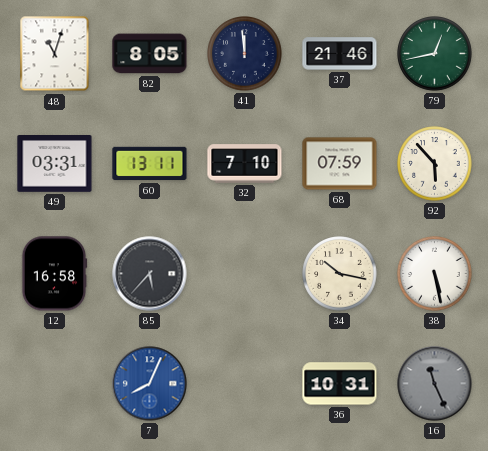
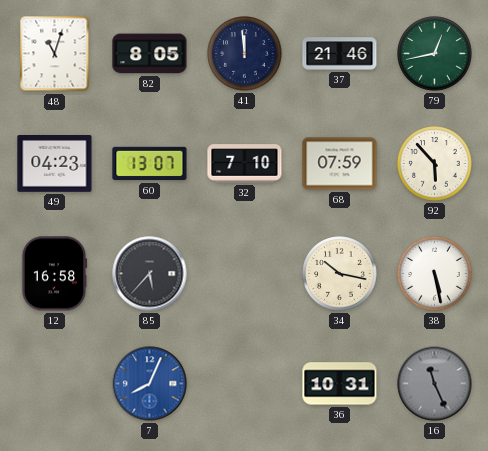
49: 03:31 -> 04:23
60: 13:11 -> 13:07
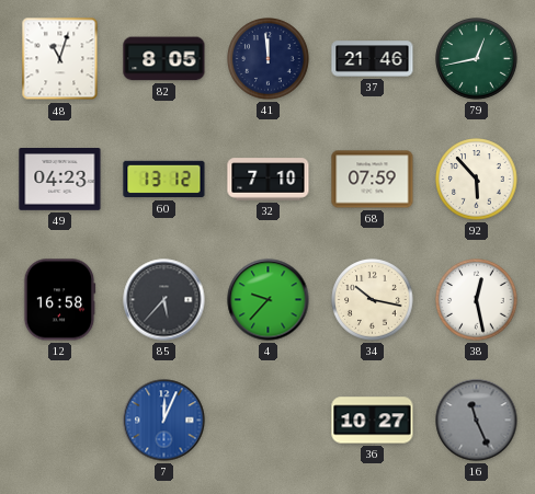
60: 13:07 -> 13:12
4: none -> 9:37
38: 5:28 -> 12:28
7: 8:04 -> 12:04
36: 10:31 -> 10:27
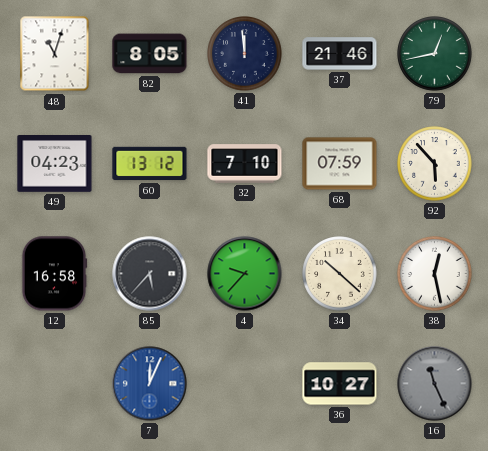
34: 10:17 -> 10:22
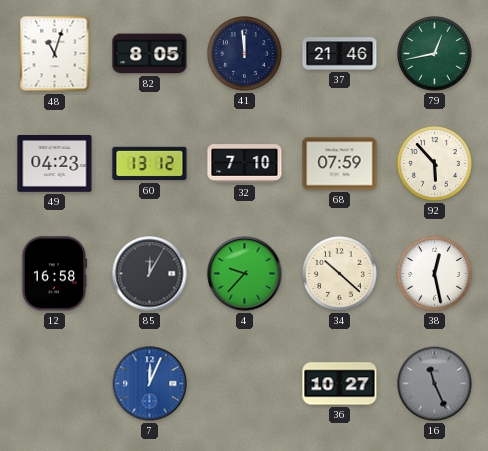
85: 5:37 -> 12:05
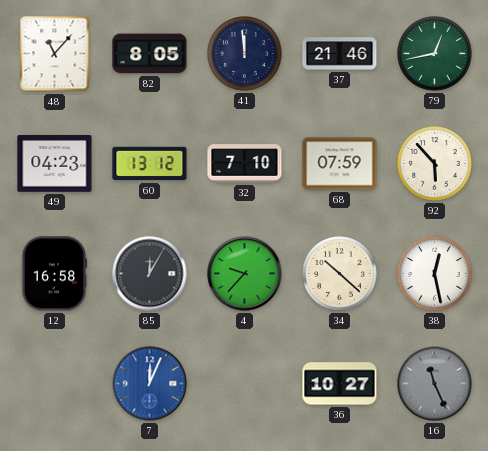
48: 11:03 -> 11:07
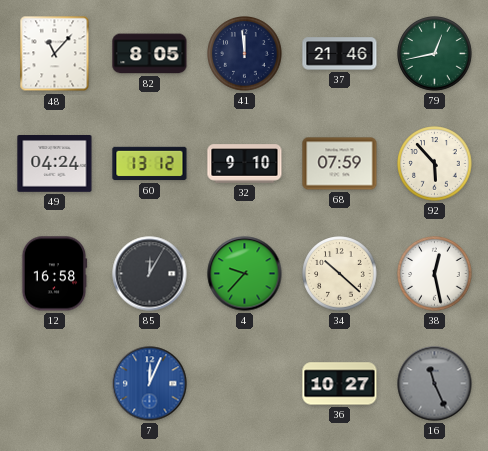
49: 04:23 -> 04:24
32: 7:10 -> 9:10
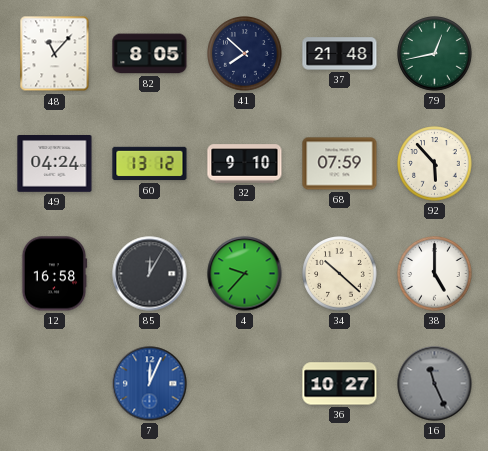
41: 11:59 -> 7:52
37: 21:46 -> 21:48
38: 12:28 -> 5:00
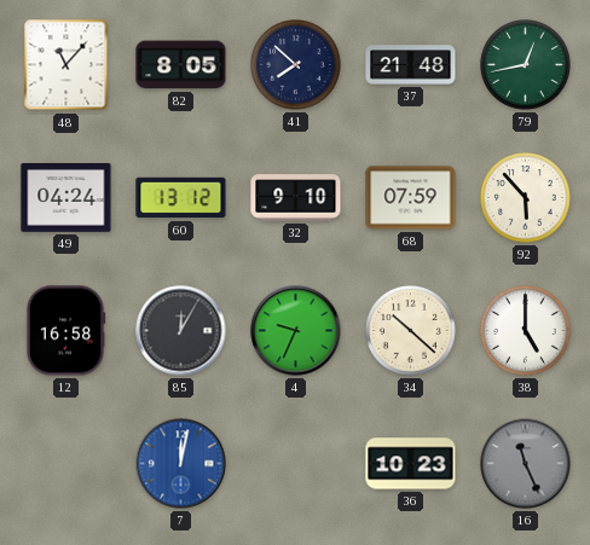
4: 9:37 -> 9:34
7: 12:04 -> 12:02
36: 10:27 -> 10:23
